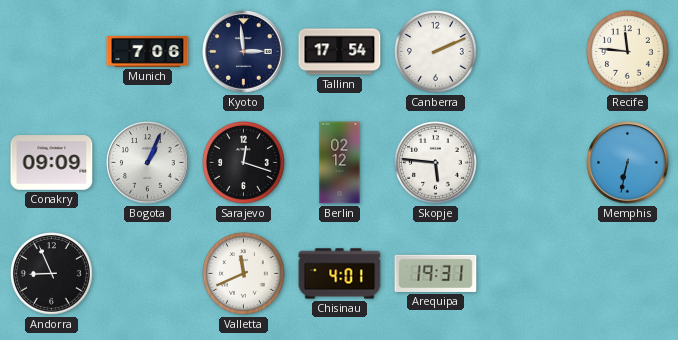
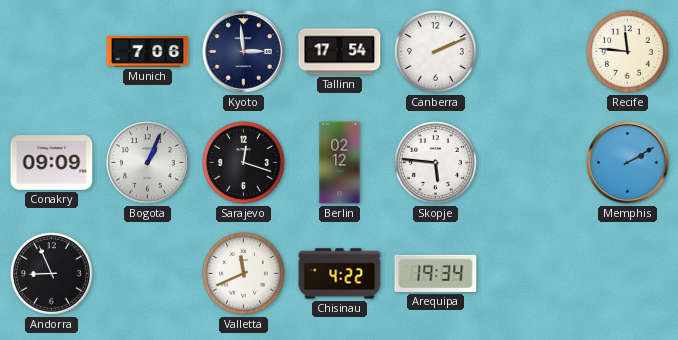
Memphis: 6:32 -> 2:10
Chisinau: 4:01 -> 4:22
Arequipa: 19:31 -> 19:34
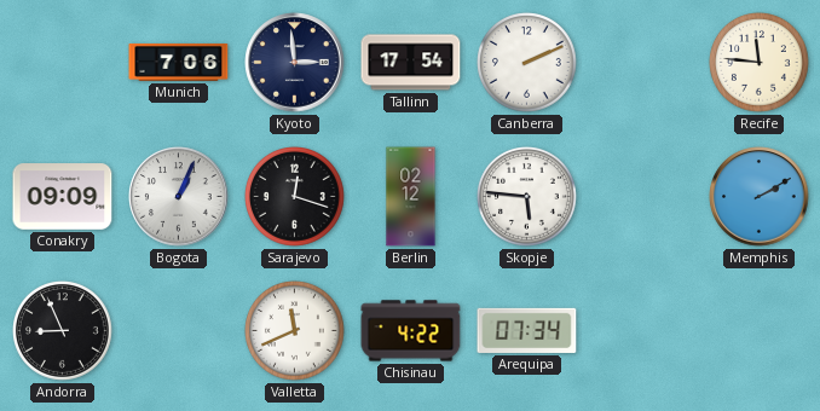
Arequipa: 19:34 -> 07:34
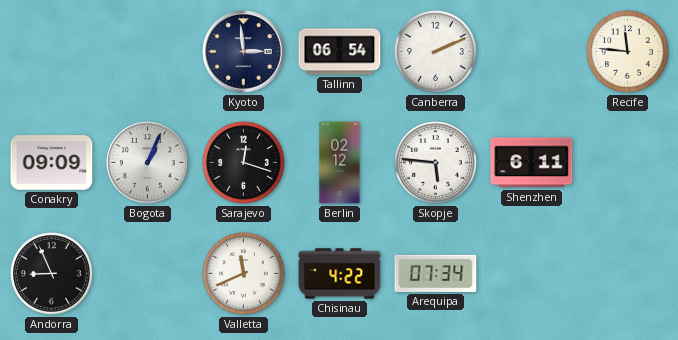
Munich: 7:06 -> none
Tallinn: 17:54 -> 06:54
Shenzhen: none -> 6:11
Memphis: 2:10 -> none
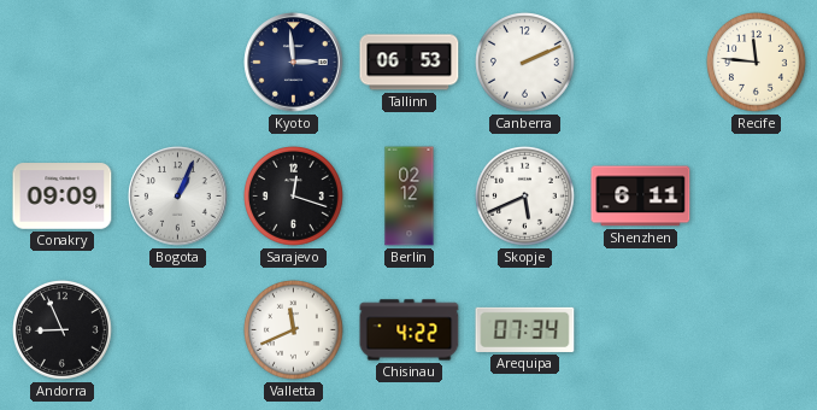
Tallinn: 06:54 -> 06:53
Skopje: 5:46 -> 5:41
